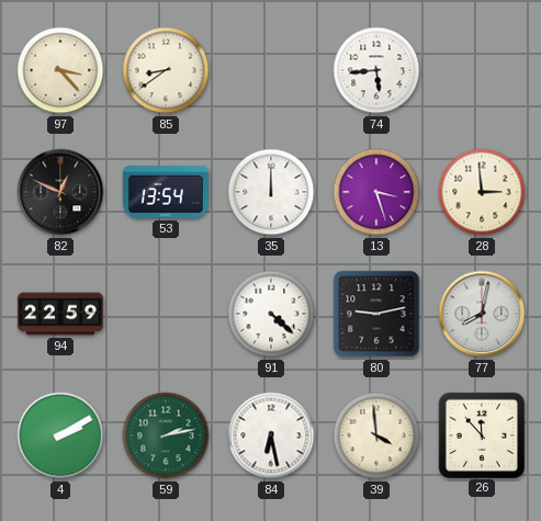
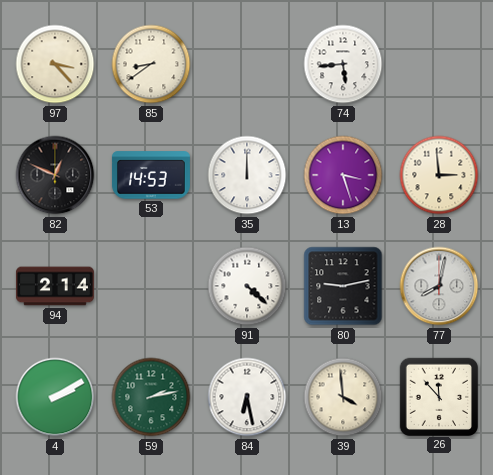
53: 13:54 -> 14:53
94: 22:59 -> 2:14
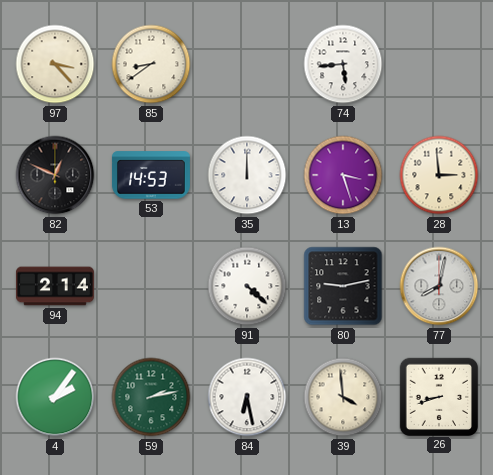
4: 2:10 -> 2:06
26: 11:53 -> 8:42
